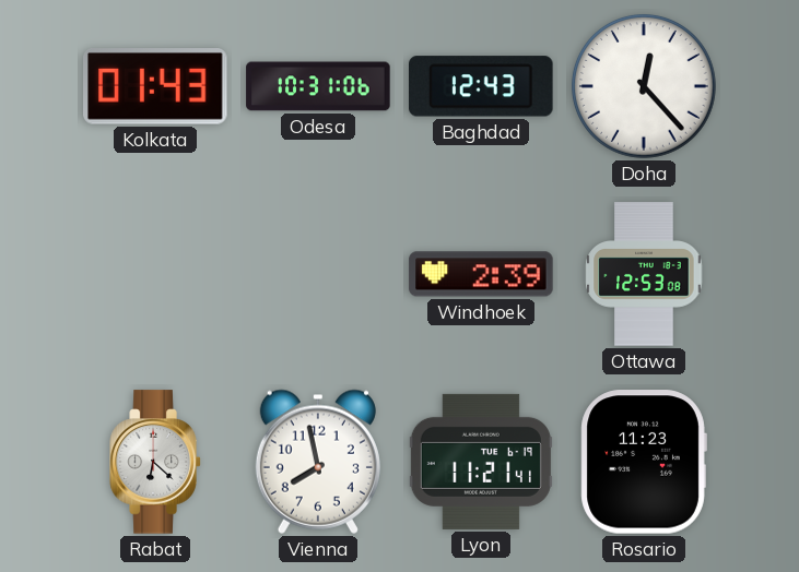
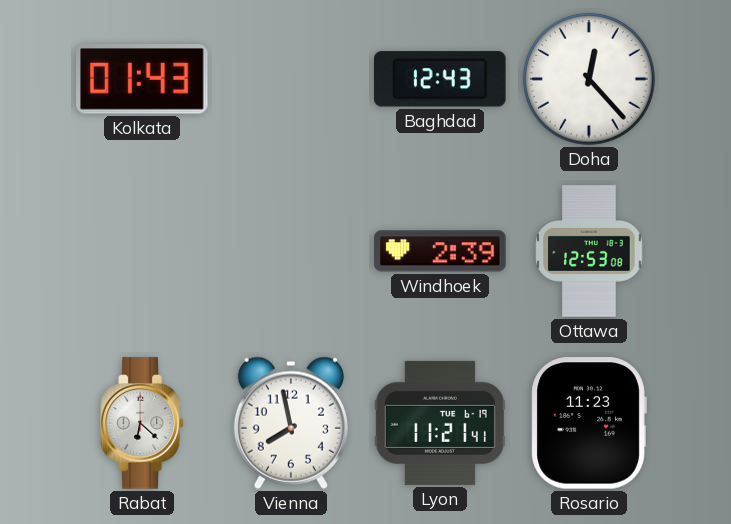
Odesa: 10:31 -> none
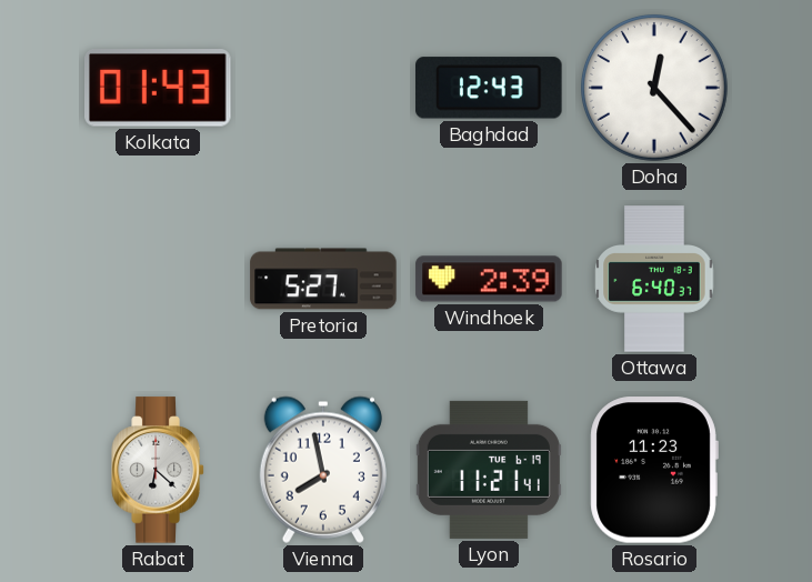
Pretoria: none -> 5:27
Ottawa: 12:53 -> 6:40
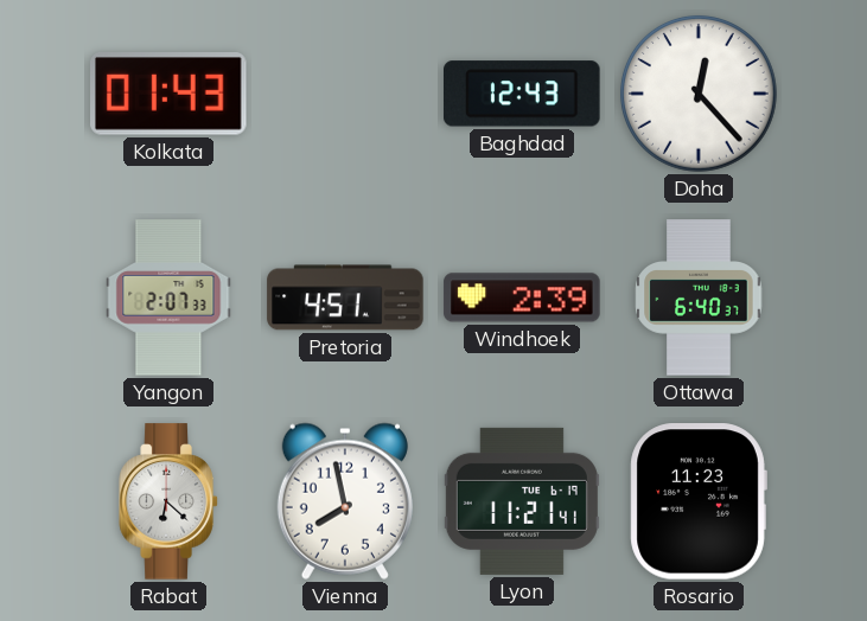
Yangon: none -> 2:07
Pretoria: 5:27 -> 4:51
